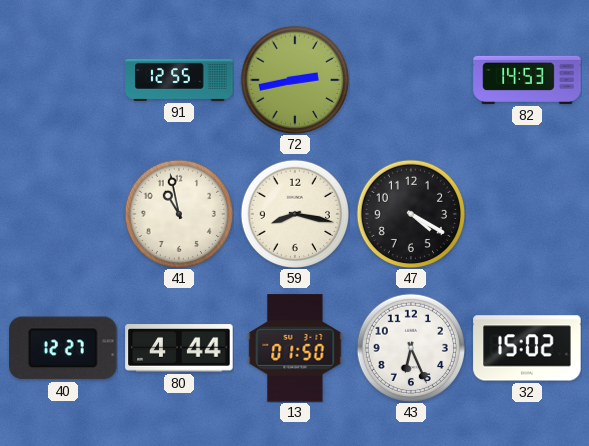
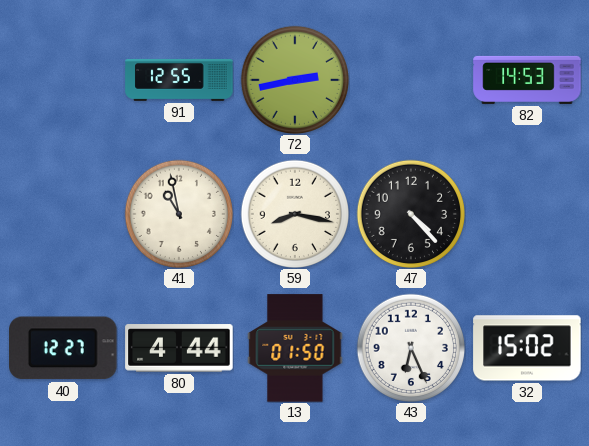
47: 4:20 -> 4:23
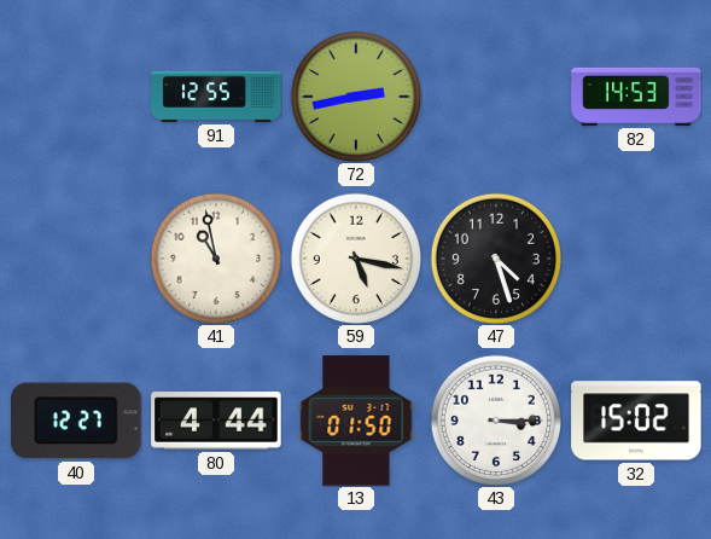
59: 8:17 -> 5:17
47: 4:23 -> 4:27
43: 6:26 -> 3:15
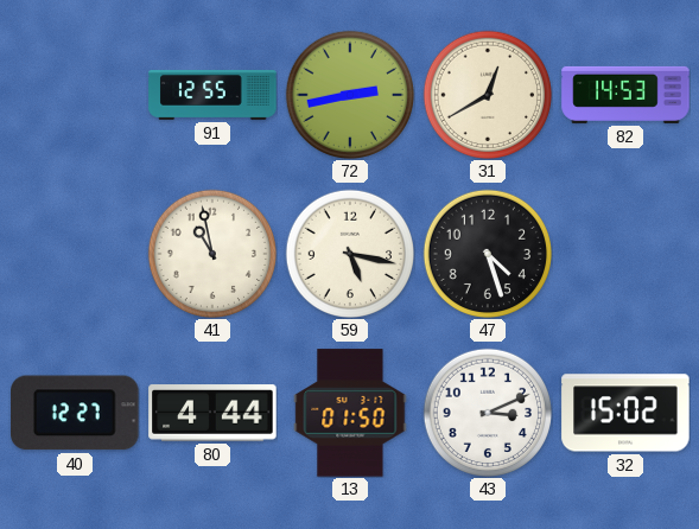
31: none -> 12:40
43: 3:15 -> 3:11
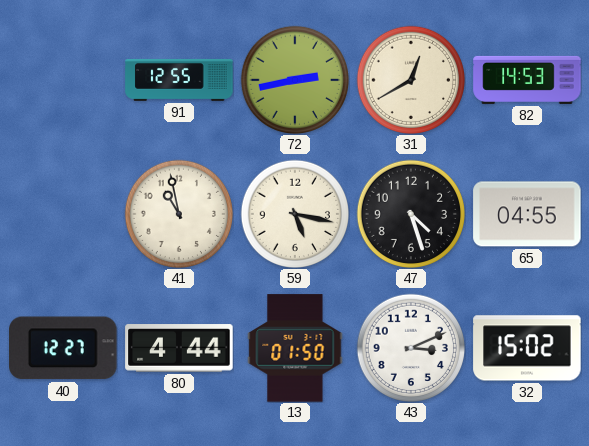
65: none -> 04:55
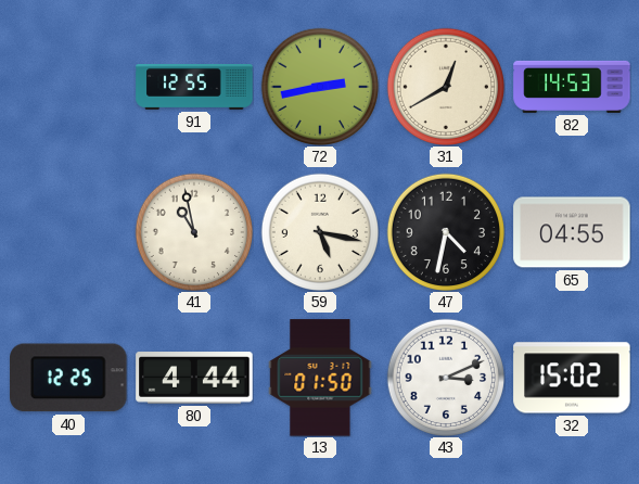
47: 4:27 -> 4:32
40: 12:27 -> 12:25
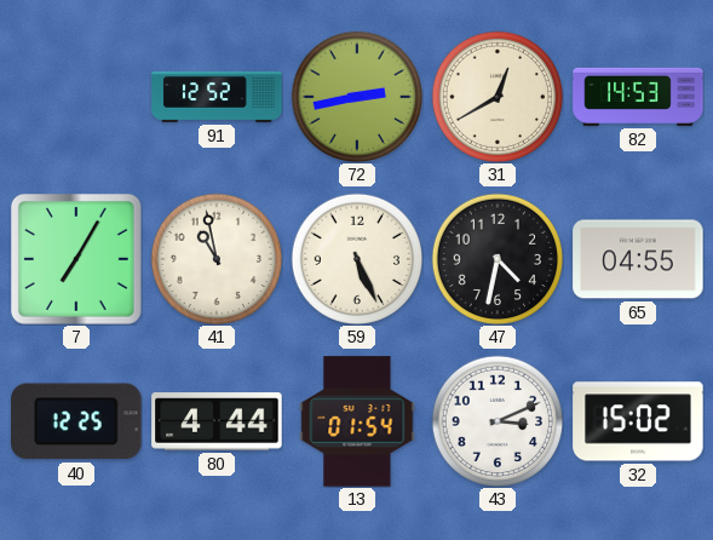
91: 12:55 -> 12:52
7: none -> 7:05
59: 5:17 -> 5:26
13: 01:50 -> 01:54
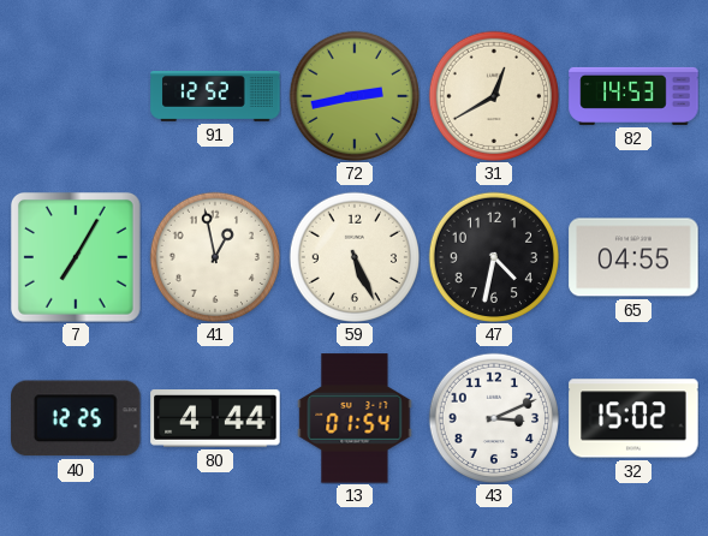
41: 10:58 -> 12:58
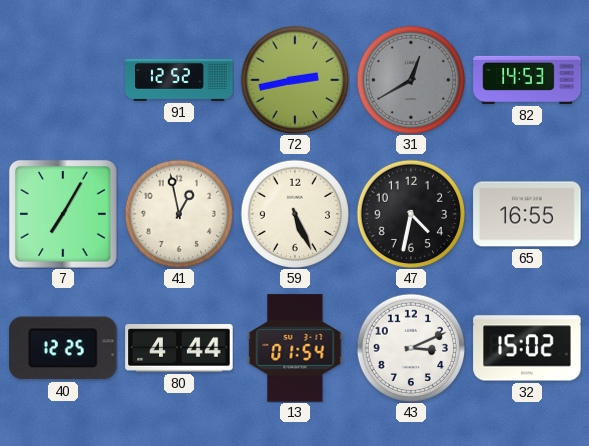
31 dial: cream -> grey
65: 04:55 -> 16:55
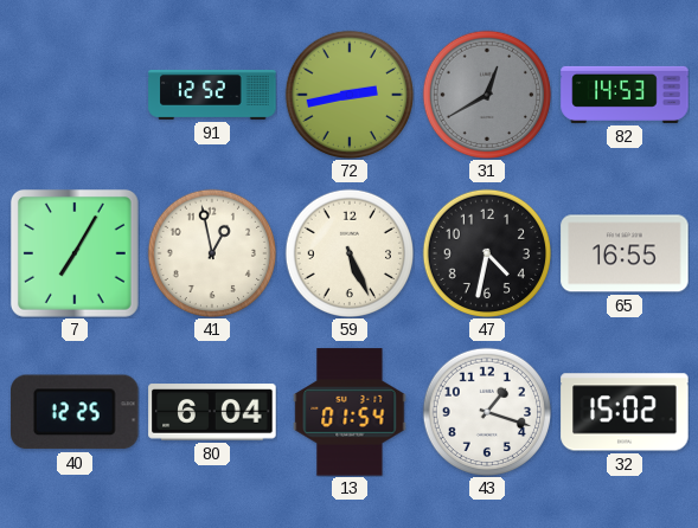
80: 4:44 -> 6:04
43: 3:11 -> 1:18
